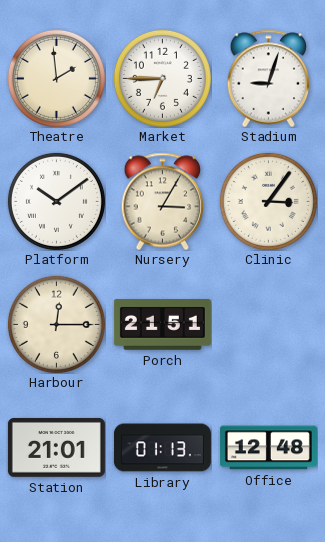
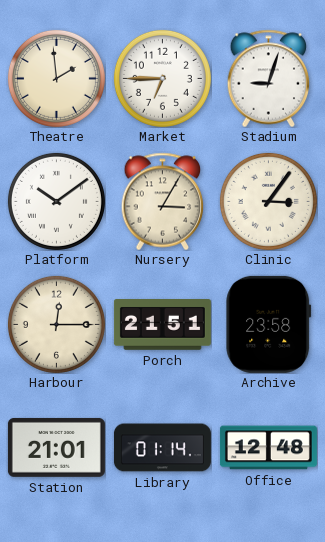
Archive: none -> 23:58
Library: 01:13 -> 01:14
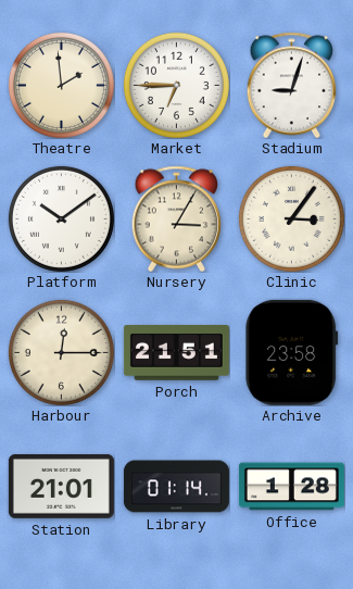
Office: 12:48 -> 1:28
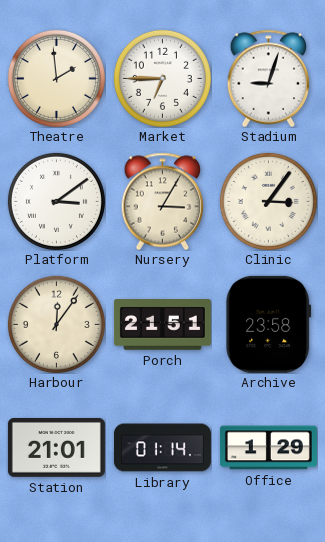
Platform: 10:09 -> 3:09
Harbour: 12:15 -> 12:06
Office: 1:28 -> 1:29
